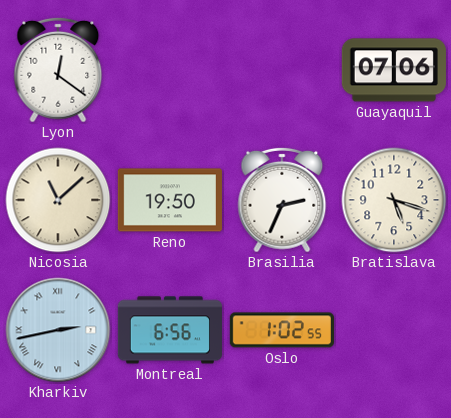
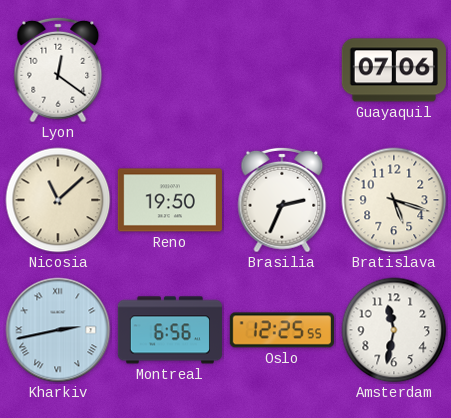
Oslo: 1:02 -> 12:25
Amsterdam: none -> 11:32
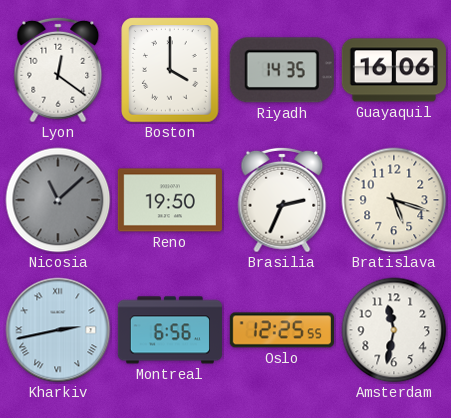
Boston: none -> 4:00
Riyadh: none -> 14:35
Guayaquil: 07:06 -> 16:06
Nicosia dial: cream -> grey
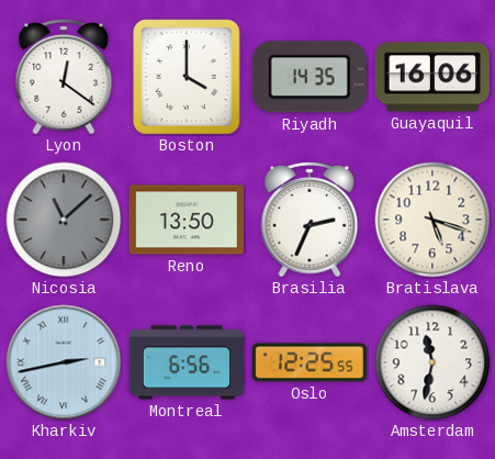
Reno: 19:50 -> 13:50
